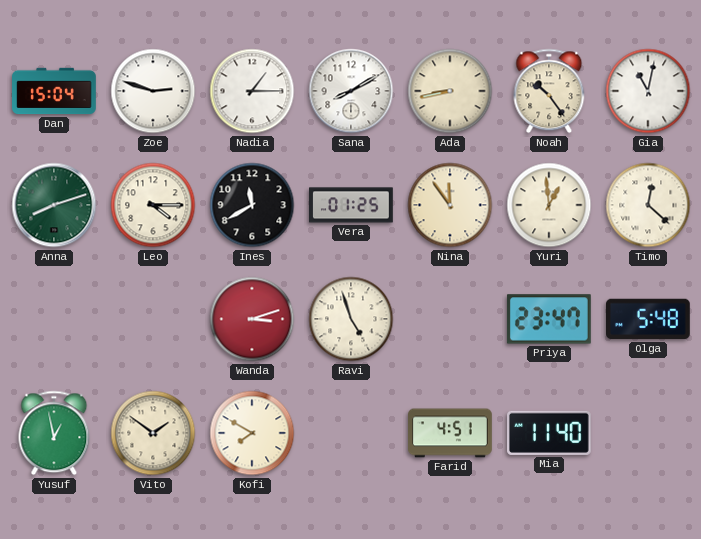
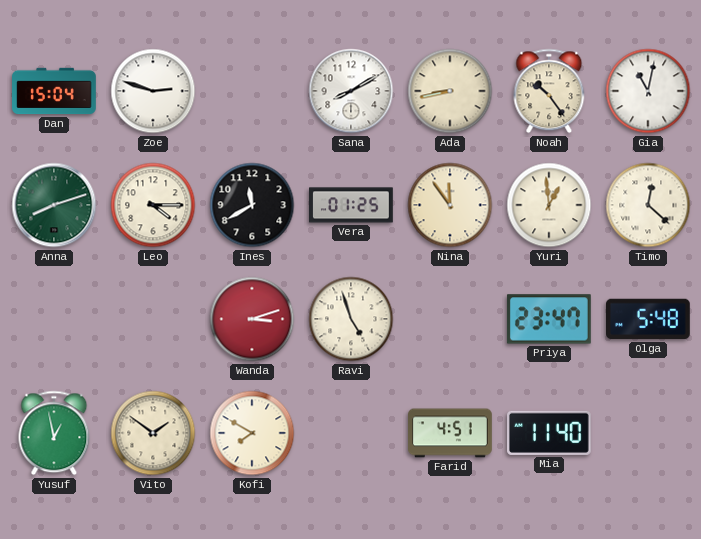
Nadia: 1:15 -> none
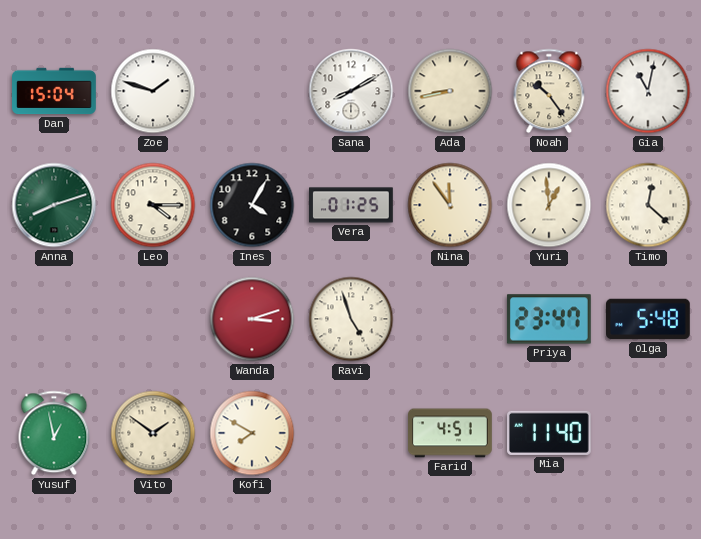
Zoe: 2:48 -> 1:48
Ines: 11:40 -> 4:05
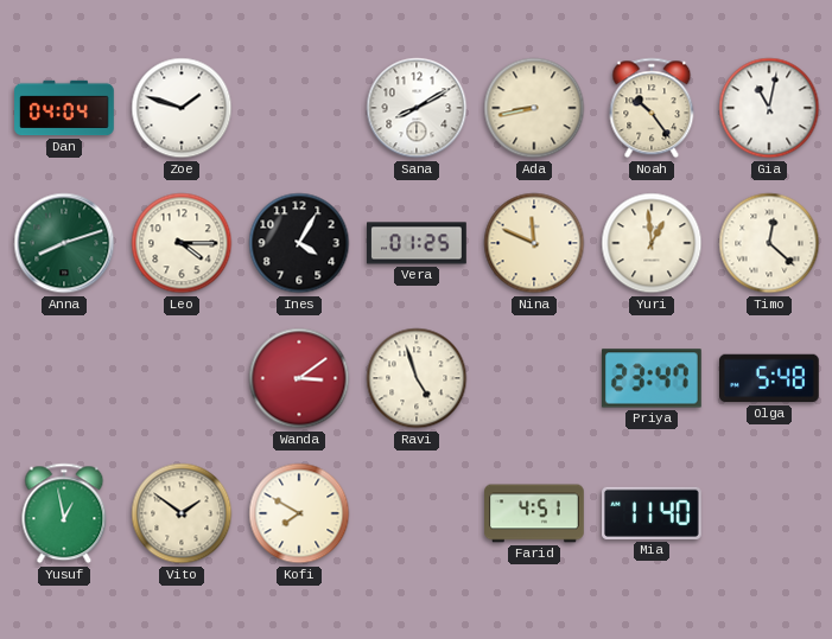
Dan: 15:04 -> 04:04
Nina: 11:54 -> 11:49
Wanda: 3:12 -> 3:09
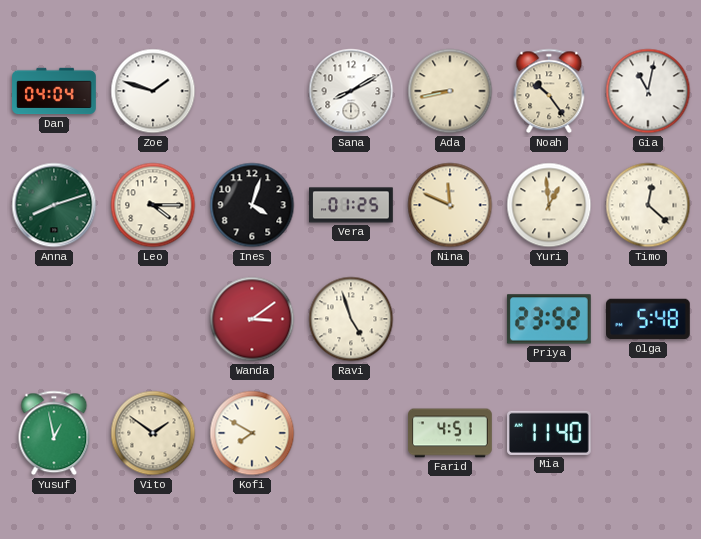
Ines: 4:05 -> 4:03
Priya: 23:47 -> 23:52
